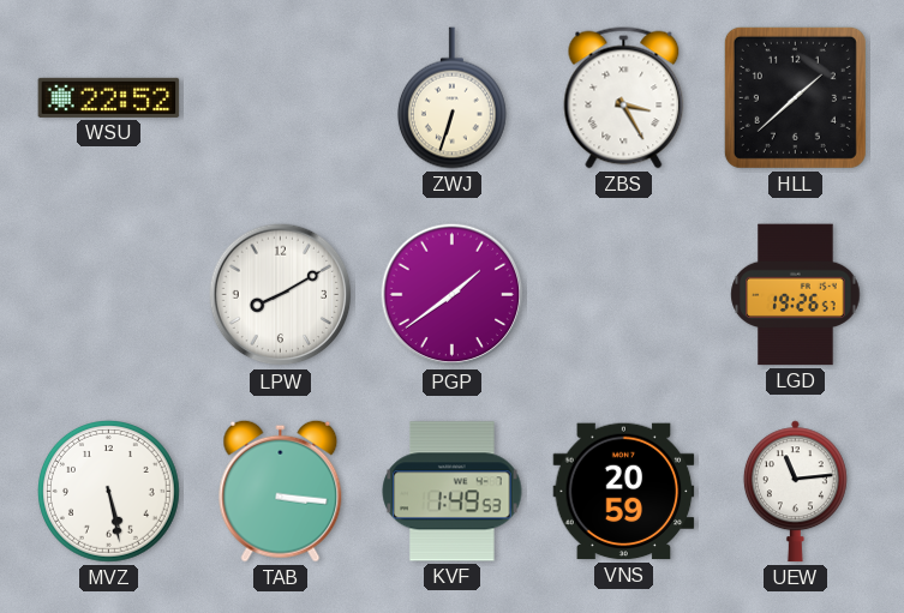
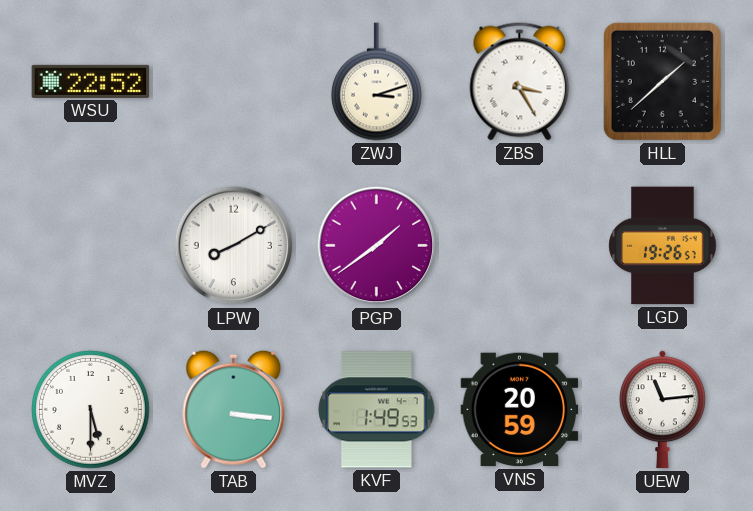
ZWJ: 6:33 -> 3:12
MVZ: 5:28 -> 5:30
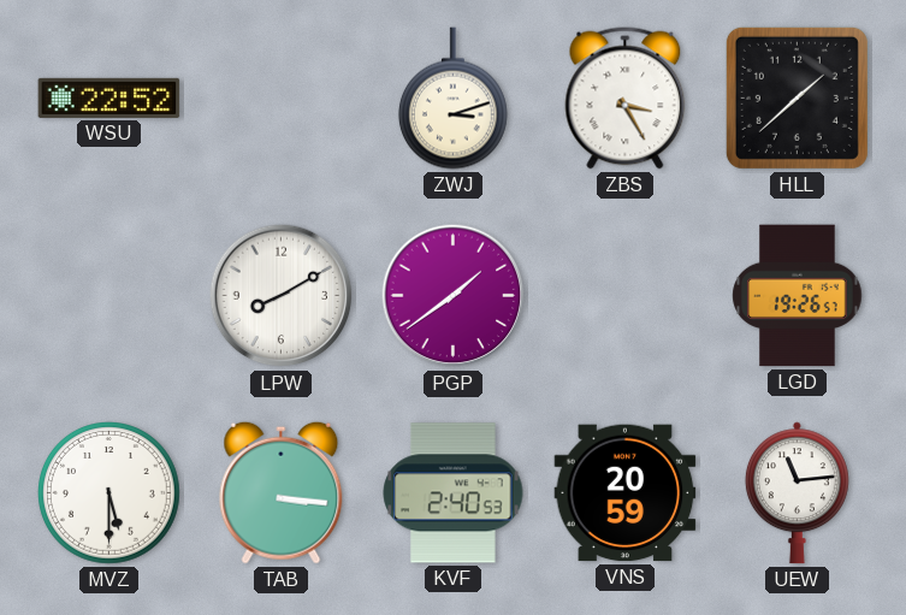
KVF: 1:49 -> 2:40
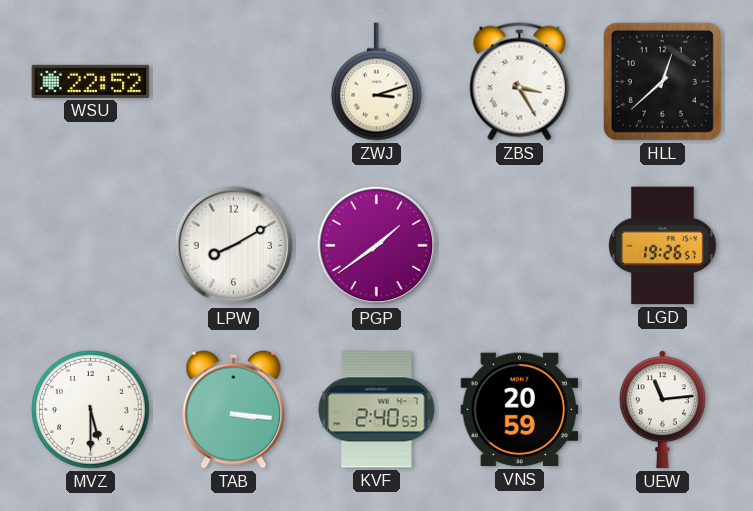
HLL: 1:38 -> 12:38
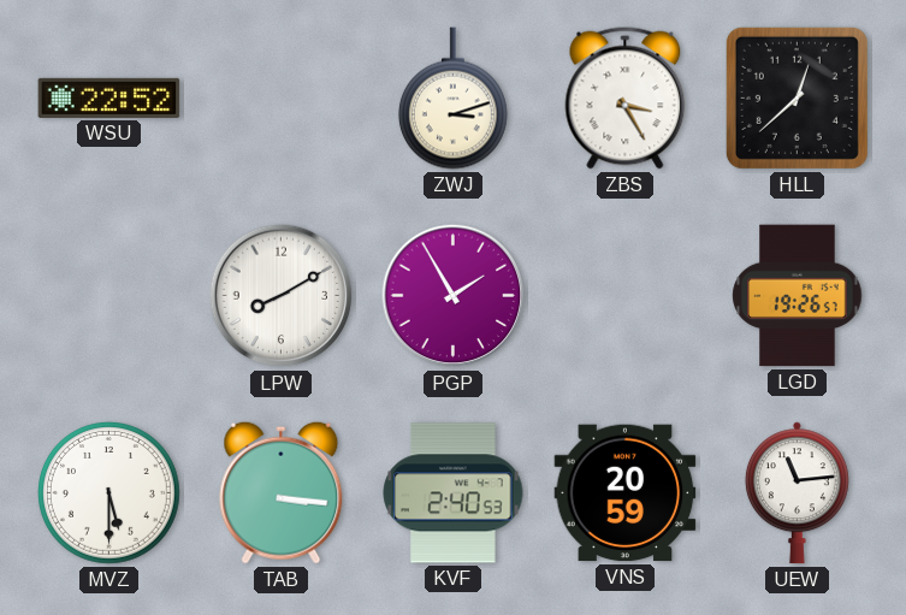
PGP: 1:39 -> 1:55
